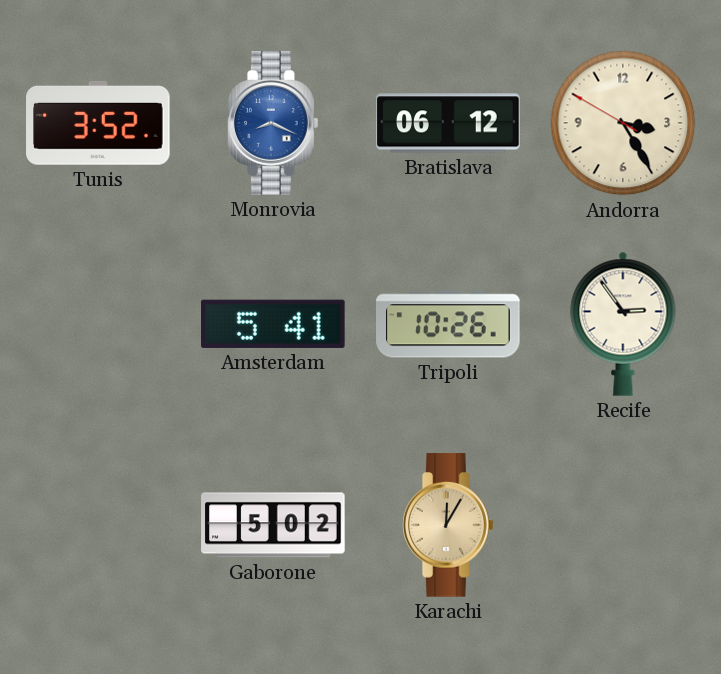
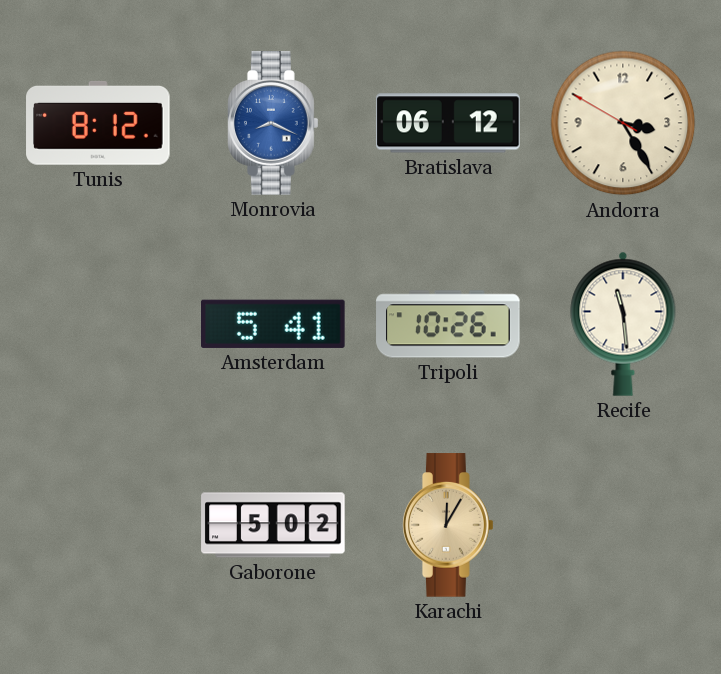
Tunis: 3:52 -> 8:12
Recife: 2:54 -> 11:29
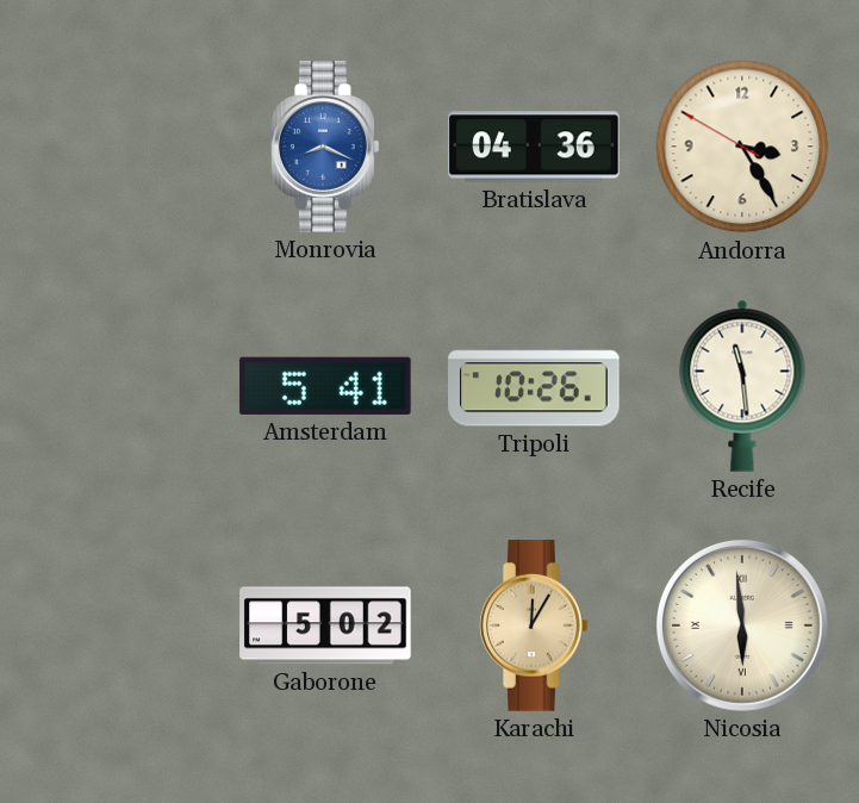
Tunis: 8:12 -> none
Bratislava: 06:12 -> 04:36
Nicosia: none -> 5:59
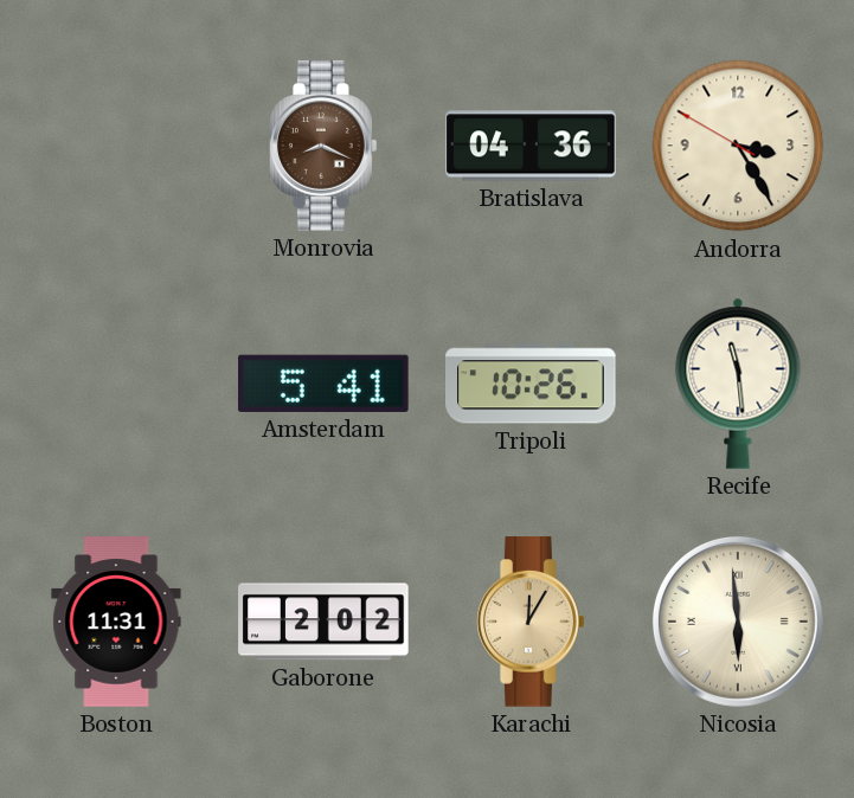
Monrovia dial: blue -> brown
Boston: none -> 11:31
Gaborone: 5:02 -> 2:02
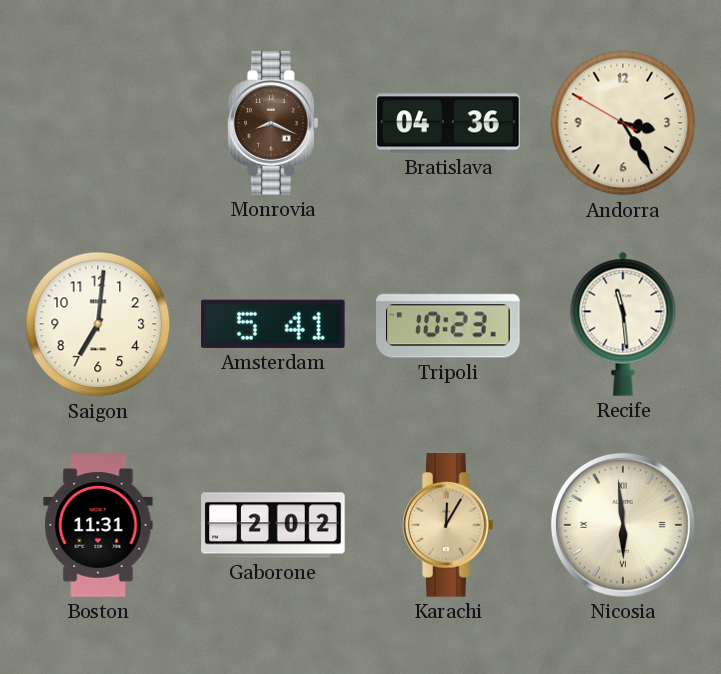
Saigon: none -> 7:01
Tripoli: 10:26 -> 10:23
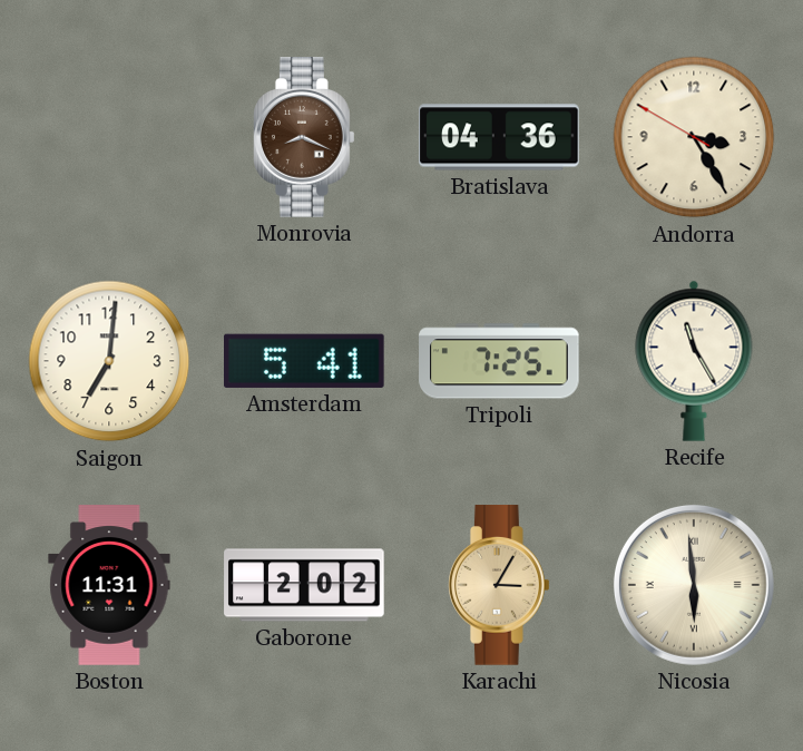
Tripoli: 10:23 -> 7:25
Recife: 11:29 -> 11:25
Karachi: 12:05 -> 3:05
